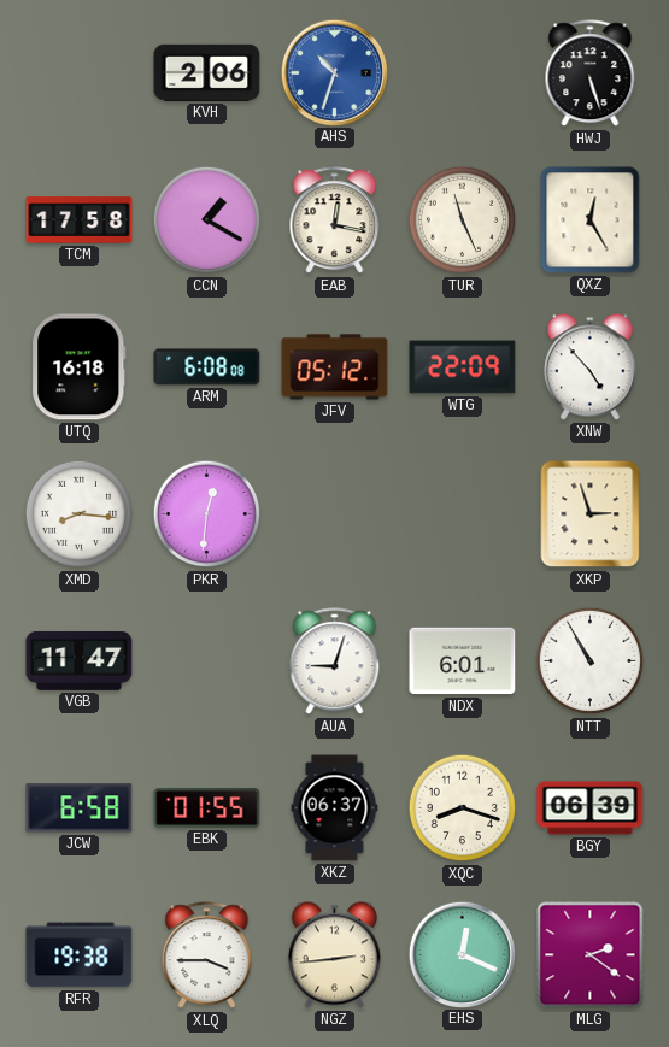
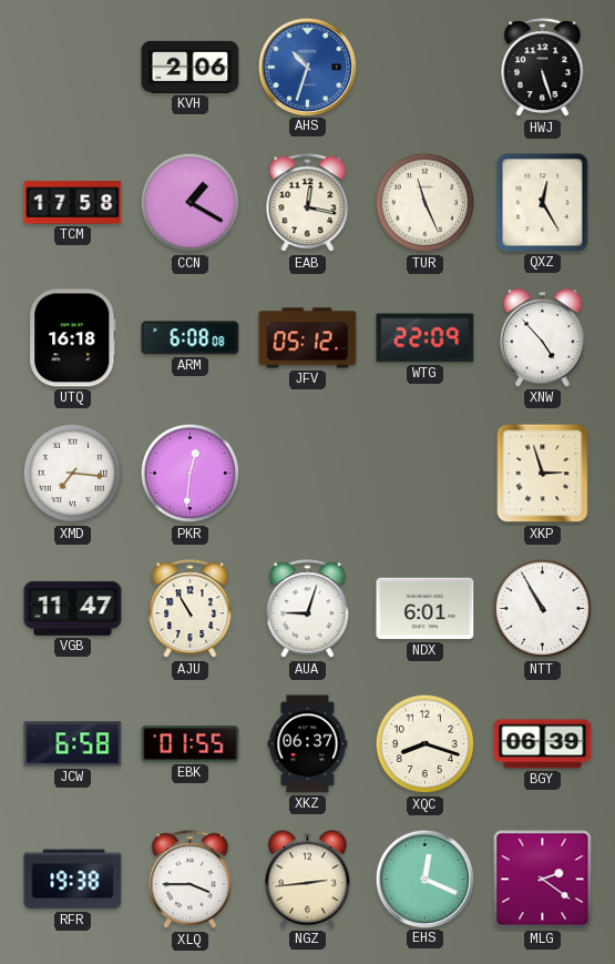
XMD: 8:16 -> 7:16
AJU: none -> 10:55
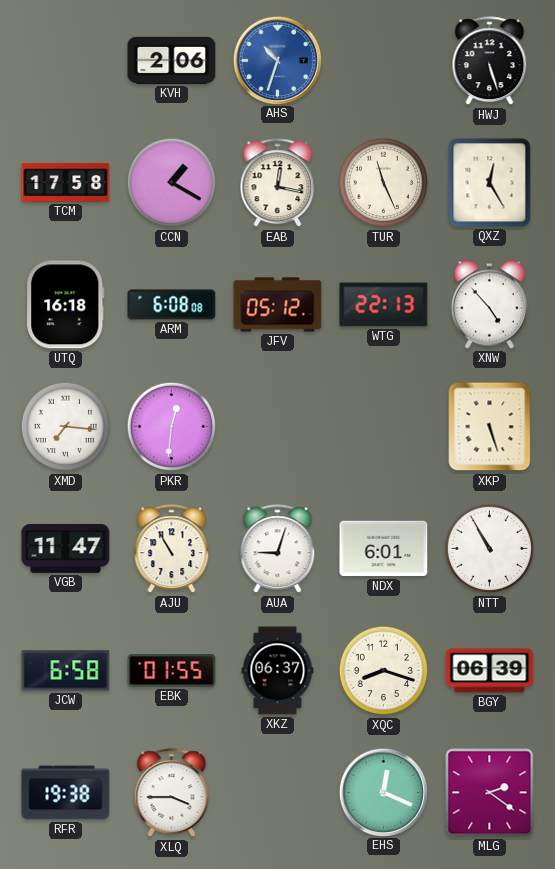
WTG: 22:09 -> 22:13
XKP: 2:57 -> 5:27
NGZ: 2:44 -> none
